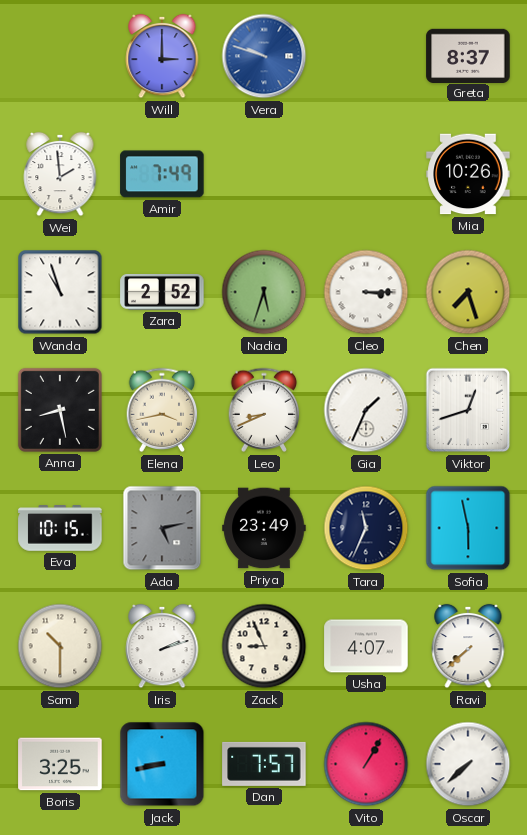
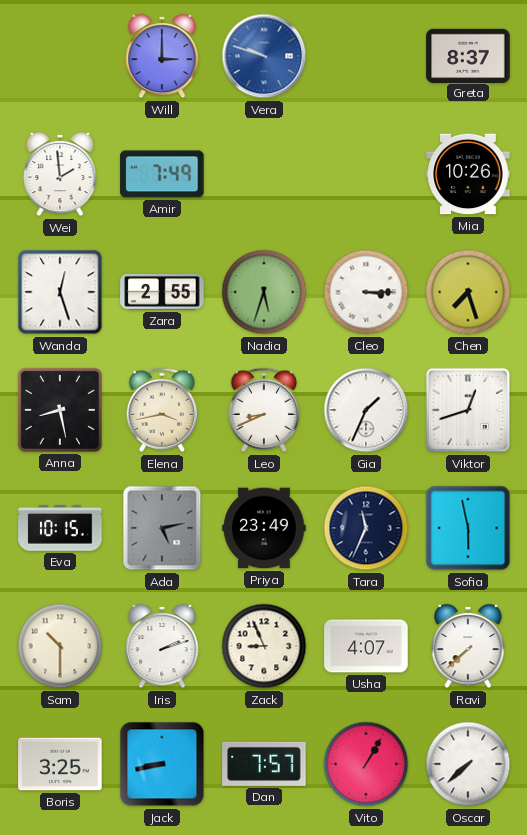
Wanda: 10:57 -> 12:27
Zara: 2:52 -> 2:55
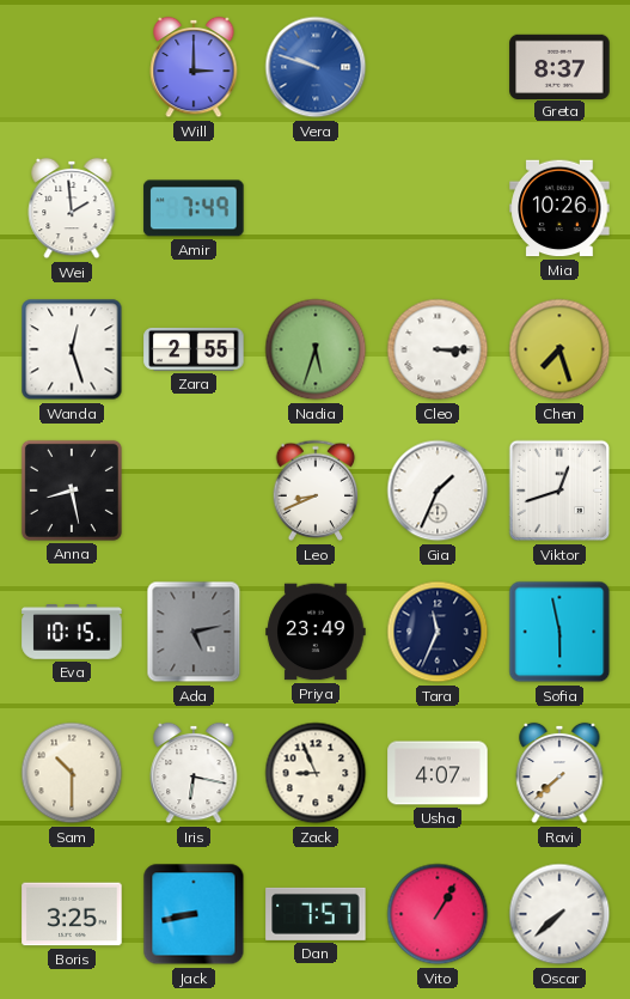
Elena: 3:43 -> none
Iris: 2:12 -> 6:17
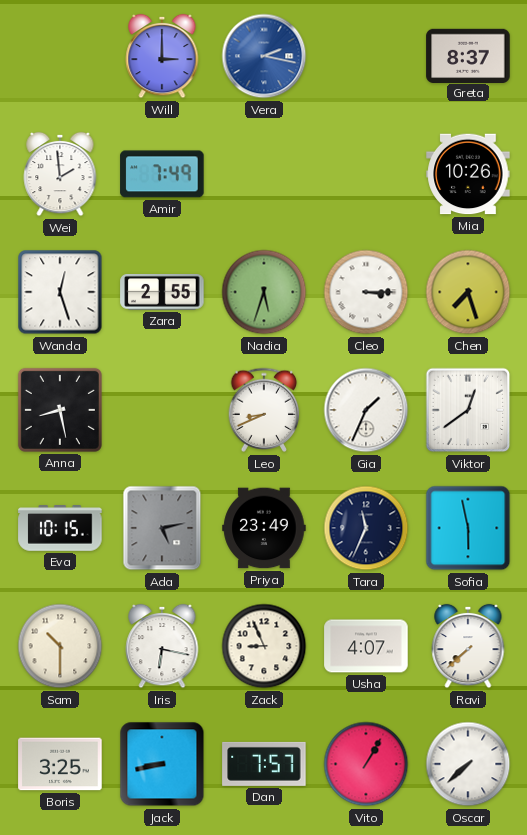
Vera: 9:48 -> 2:17
Viktor: 12:42 -> 12:39
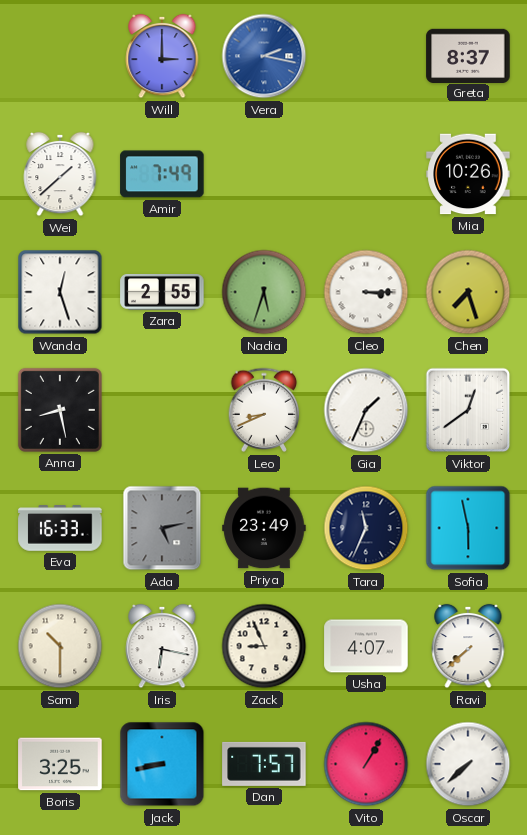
Wei: 1:59 -> 1:38
Eva: 10:15 -> 16:33
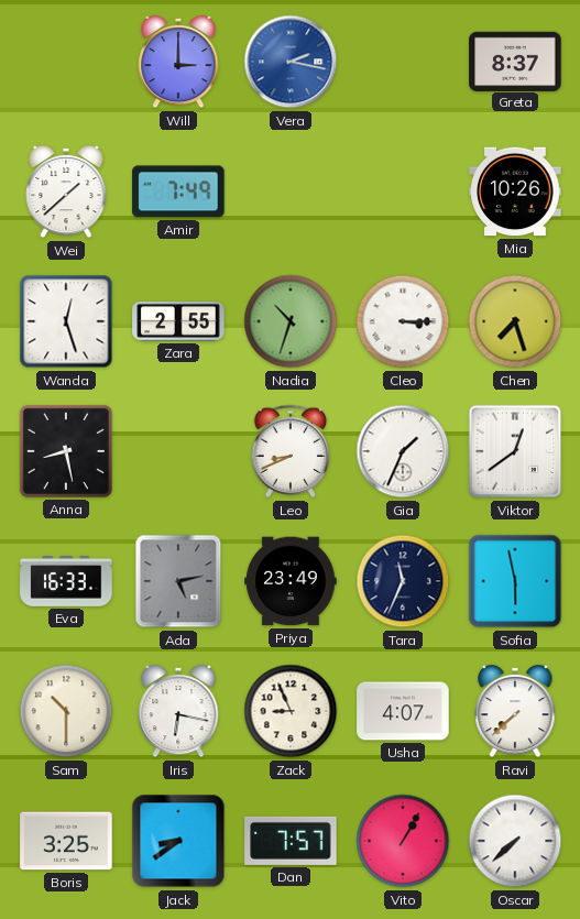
Nadia: 5:33 -> 10:33
Jack: 8:43 -> 8:39
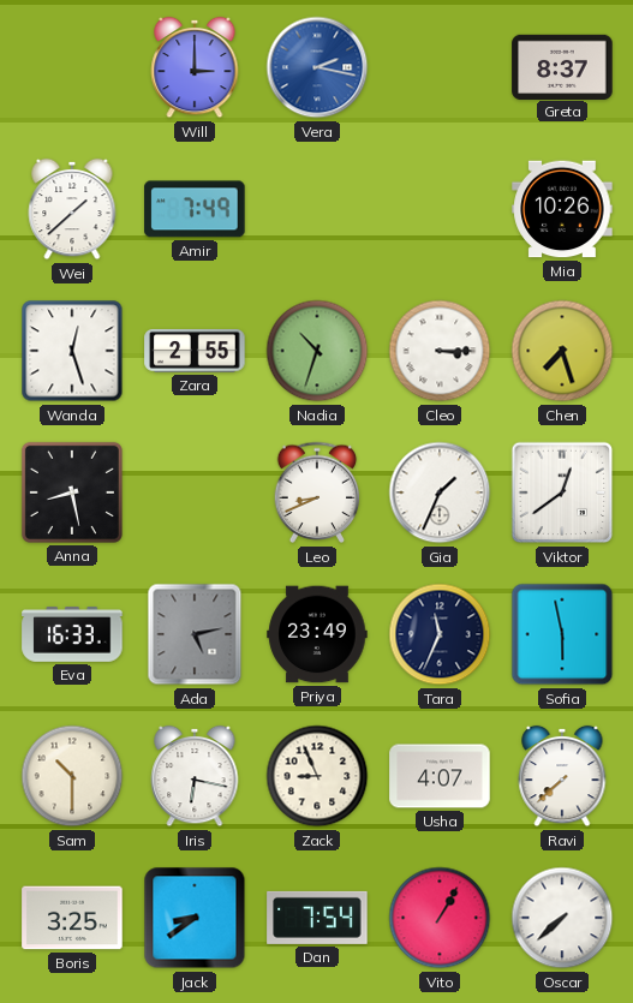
Dan: 7:57 -> 7:54
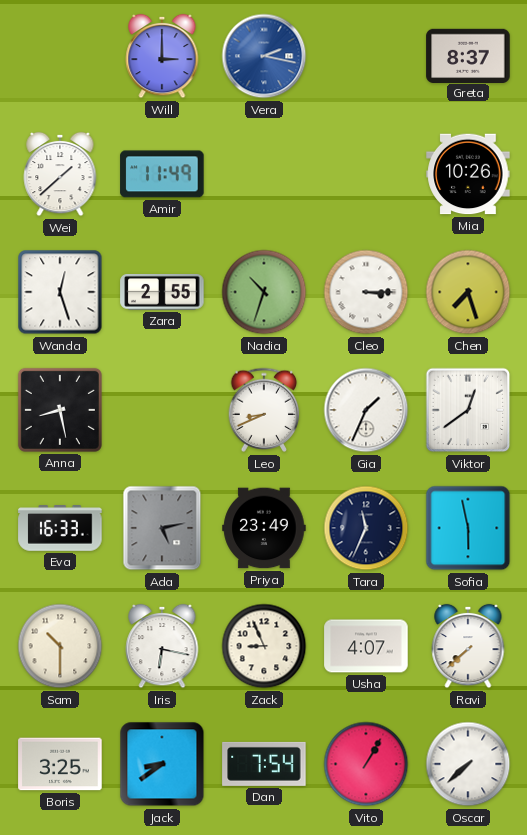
Amir: 7:49 -> 11:49
